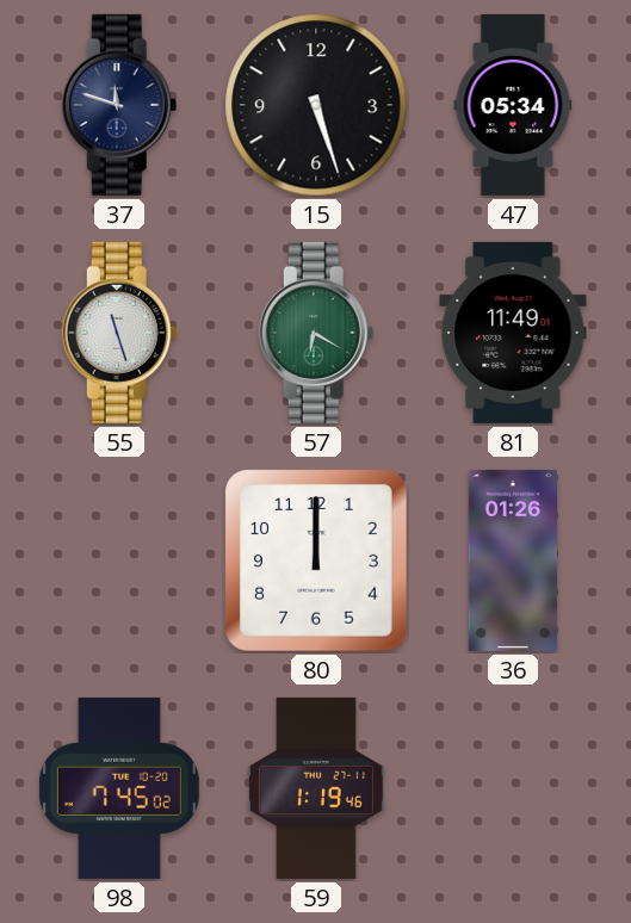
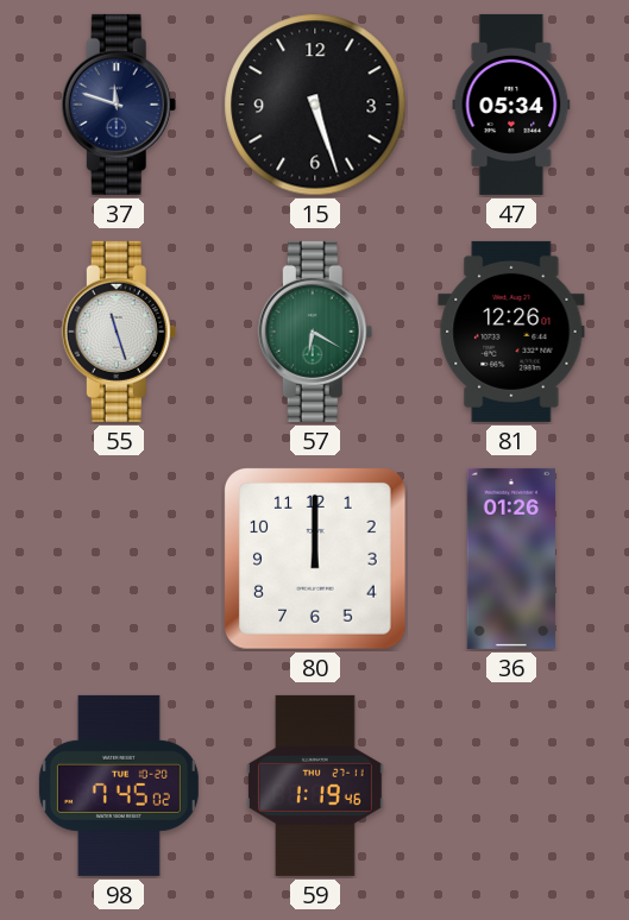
81: 11:49 -> 12:26
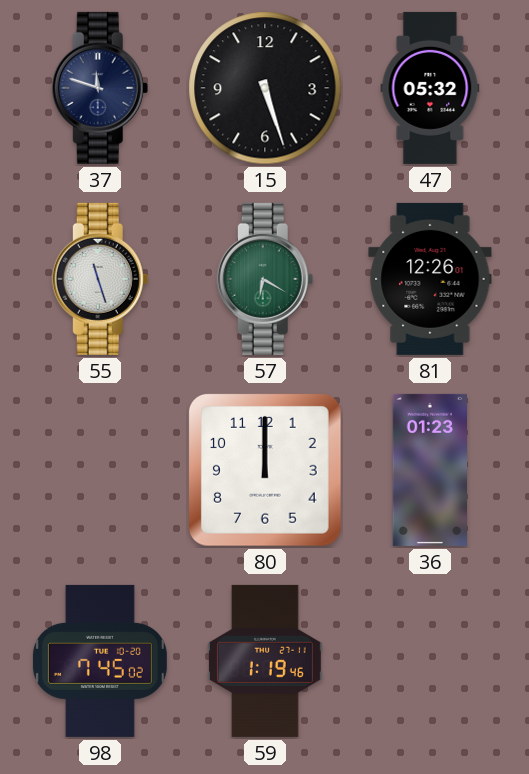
47: 05:34 -> 05:32
36: 01:26 -> 01:23
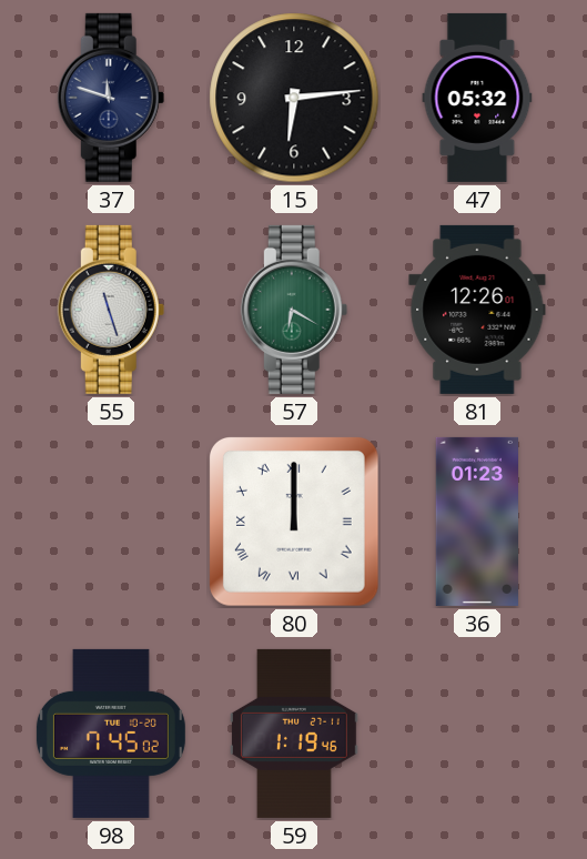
15: 5:27 -> 6:14
80 numerals: Arabic -> Roman
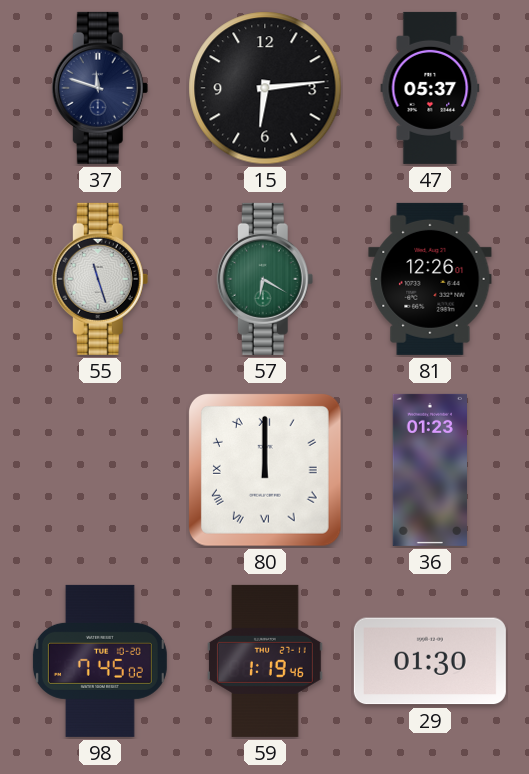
47: 05:32 -> 05:37
29: none -> 01:30
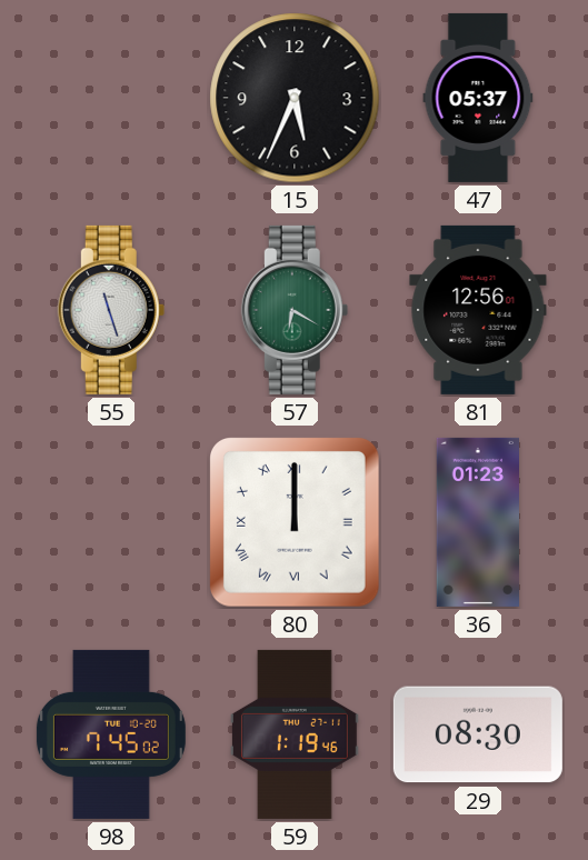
37: 11:48 -> none
15: 6:14 -> 5:34
81: 12:26 -> 12:56
29: 01:30 -> 08:30
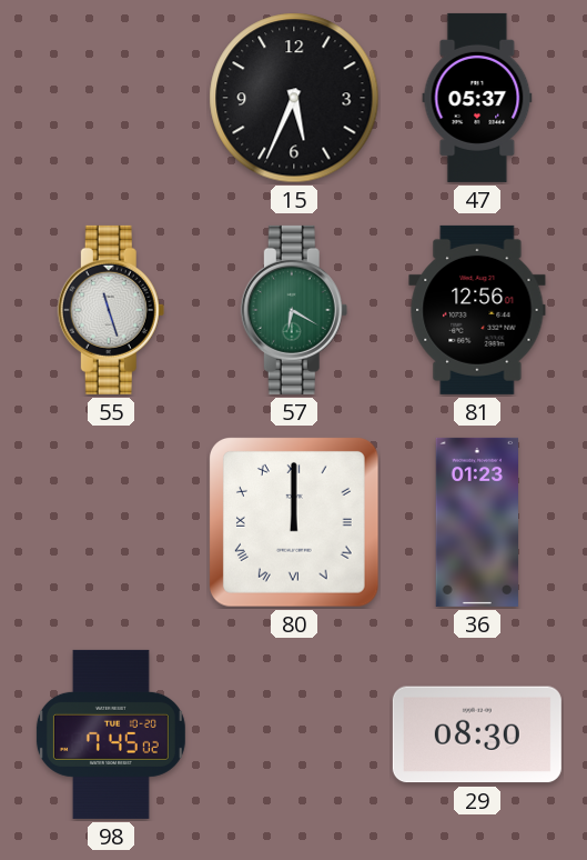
59: 1:19 -> none
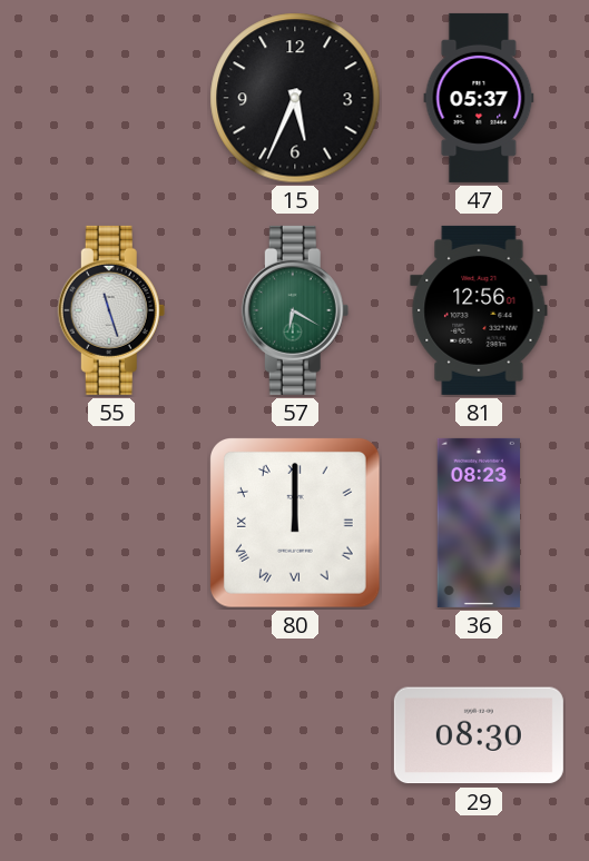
36: 01:23 -> 08:23
98: 7:45 -> none
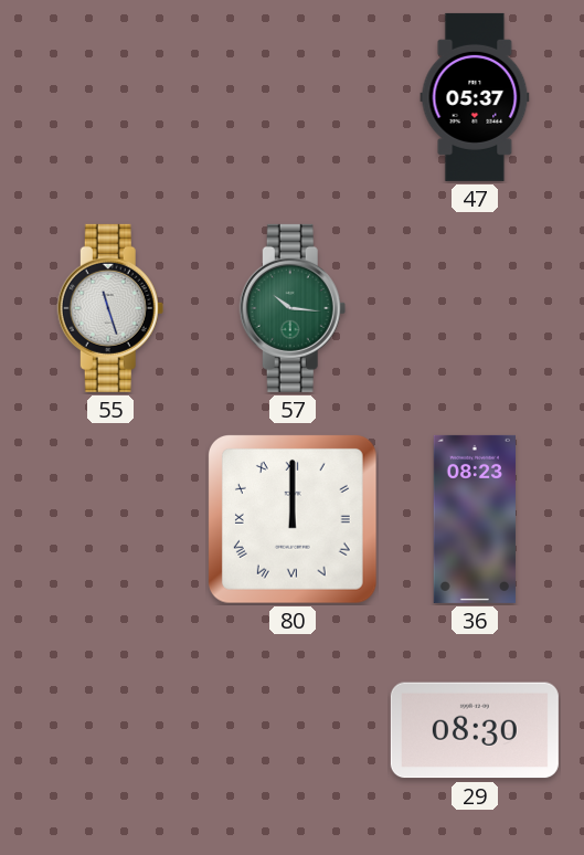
15: 5:34 -> none
57: 6:20 -> 10:16
81: 12:56 -> none
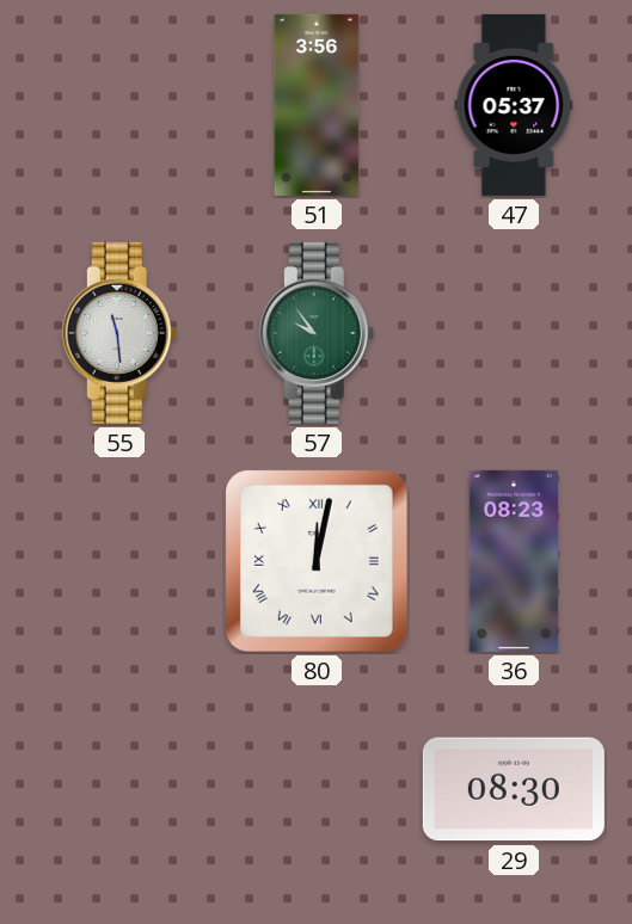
51: none -> 3:56
55: 11:27 -> 11:29
57: 10:16 -> 9:54
80: 12:00 -> 12:02
